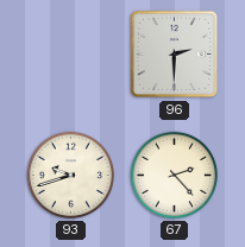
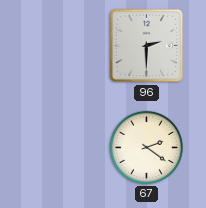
93: 9:42 -> none
67: 2:23 -> 2:21
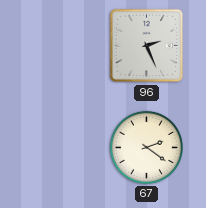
96: 2:30 -> 2:26
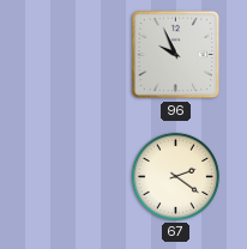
96: 2:26 -> 9:56
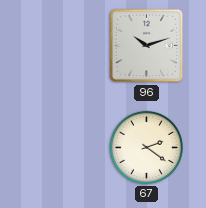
96: 9:56 -> 10:12
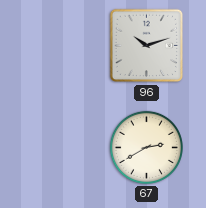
67: 2:21 -> 2:40
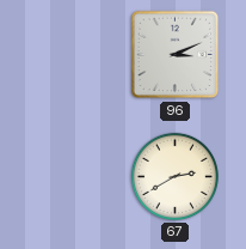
96: 10:12 -> 3:11
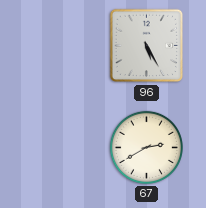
96: 3:11 -> 5:25
